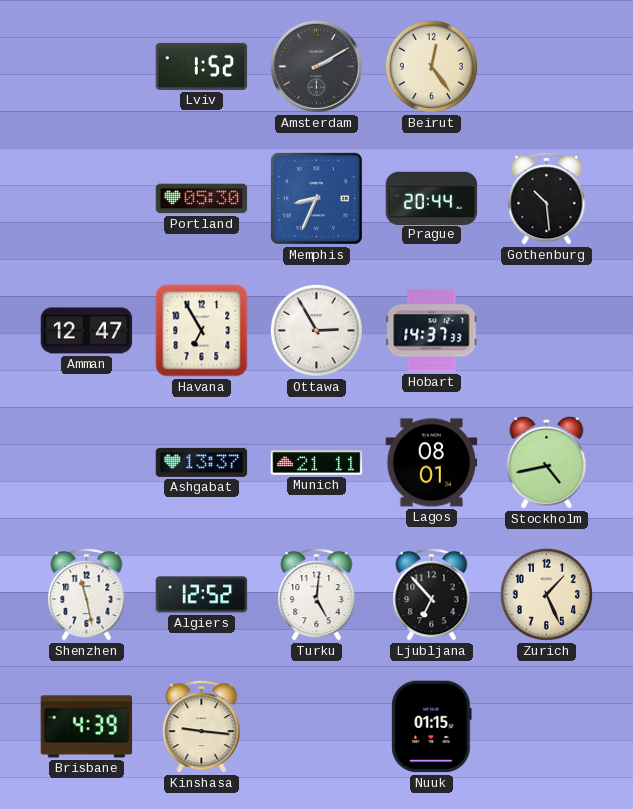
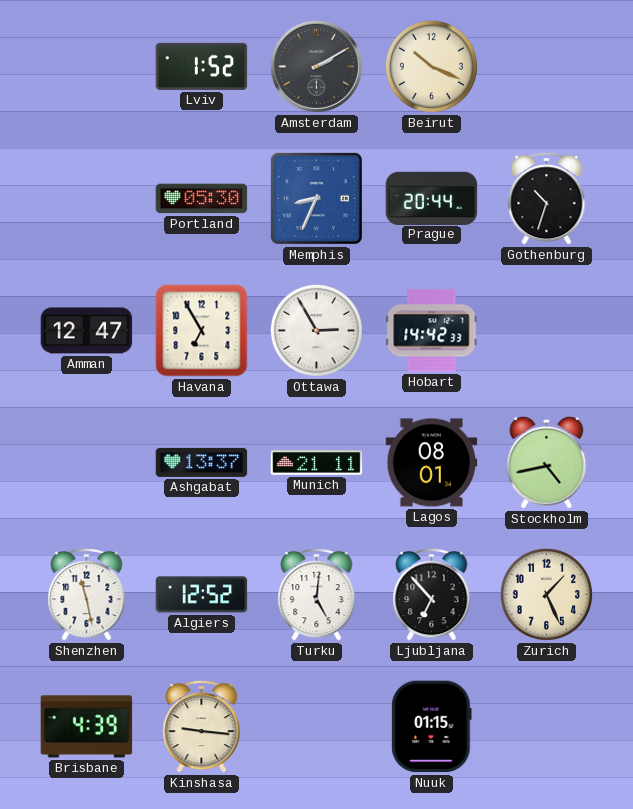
Beirut: 12:24 -> 10:19
Gothenburg: 10:29 -> 10:33
Hobart: 14:37 -> 14:42
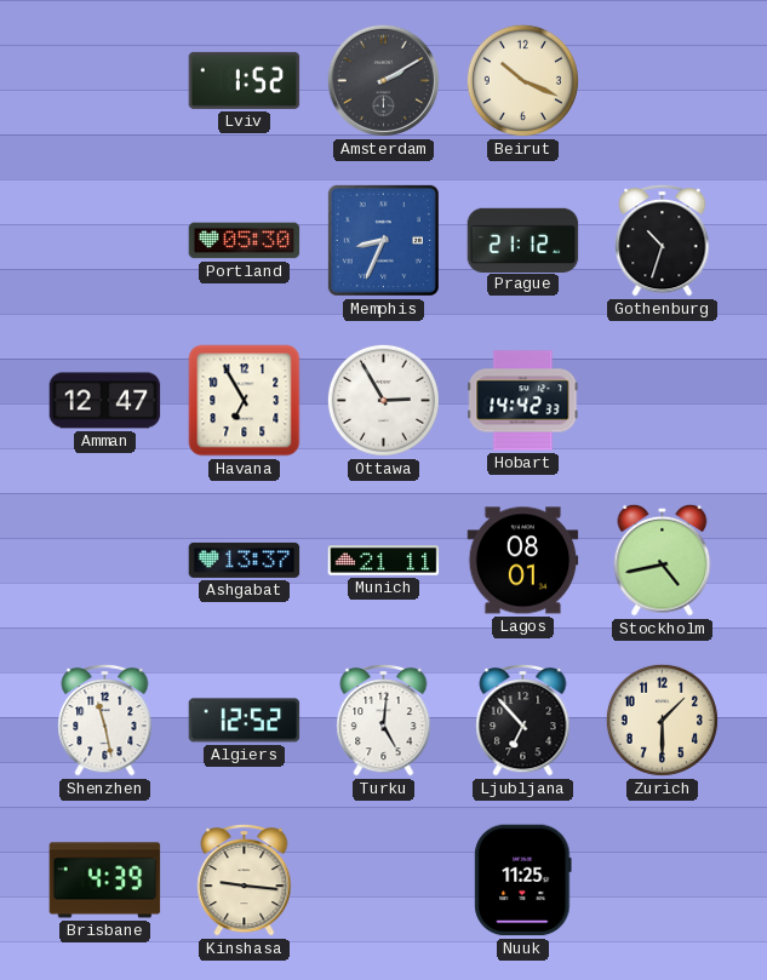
Prague: 20:44 -> 21:12
Zurich: 1:26 -> 1:30
Nuuk: 01:15 -> 11:25
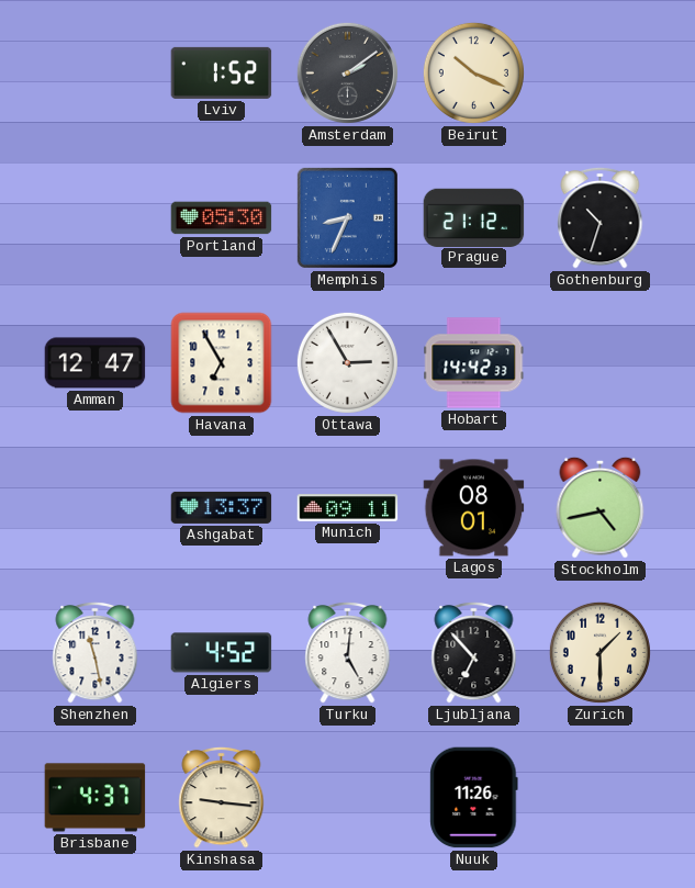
Amsterdam: 2:10 -> 2:09
Munich: 21:11 -> 09:11
Algiers: 12:52 -> 4:52
Brisbane: 4:39 -> 4:37
Nuuk: 11:25 -> 11:26
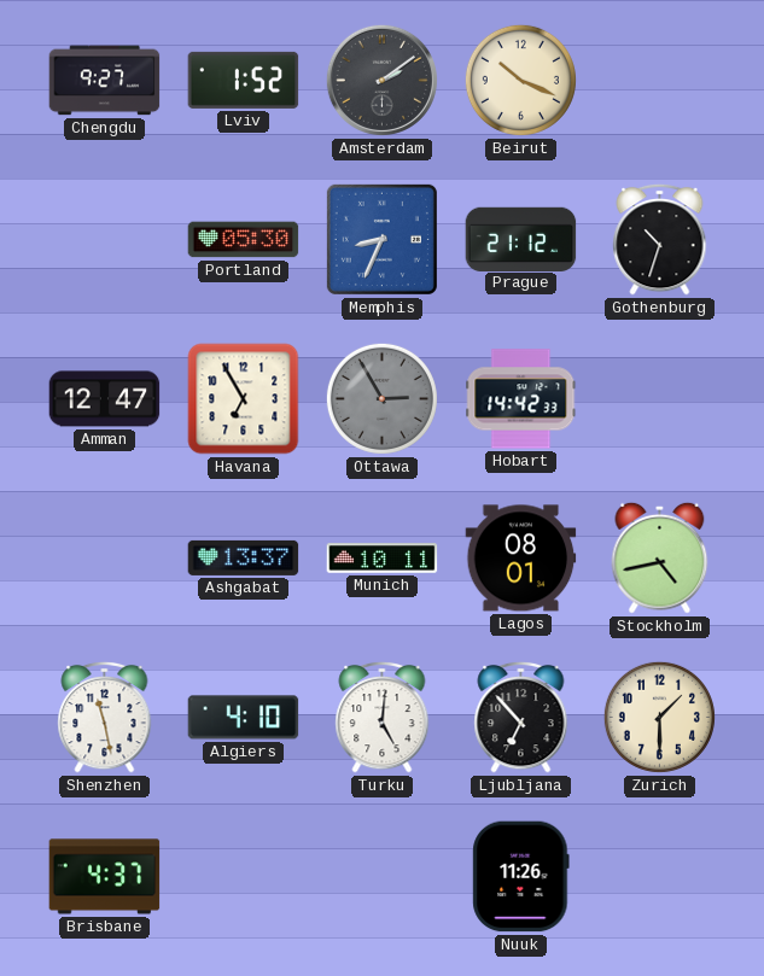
Chengdu: none -> 9:27
Ottawa dial: white -> grey
Munich: 09:11 -> 10:11
Algiers: 4:52 -> 4:10
Kinshasa: 9:16 -> none
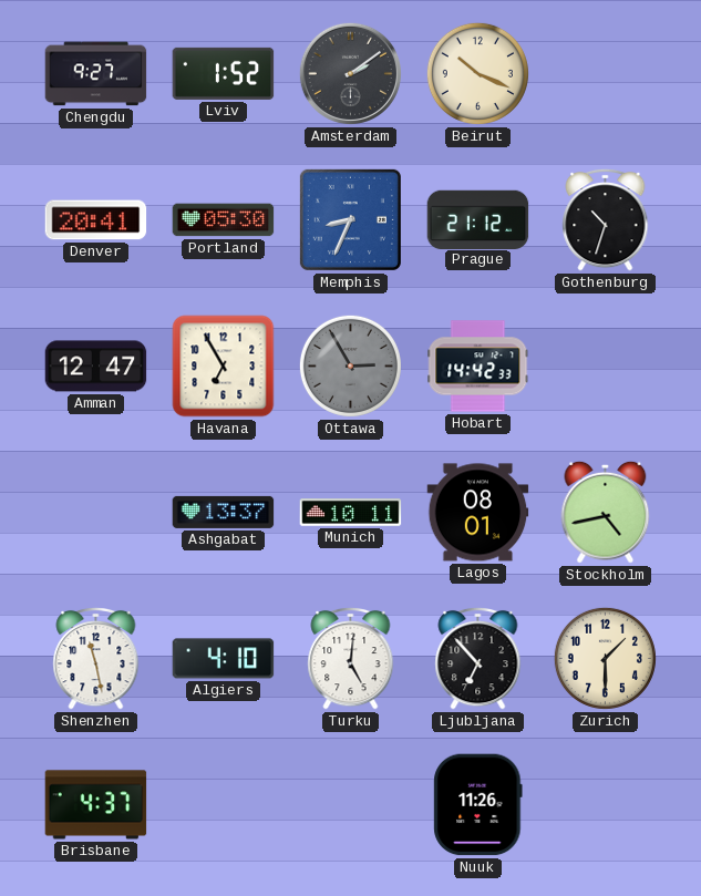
Denver: none -> 20:41
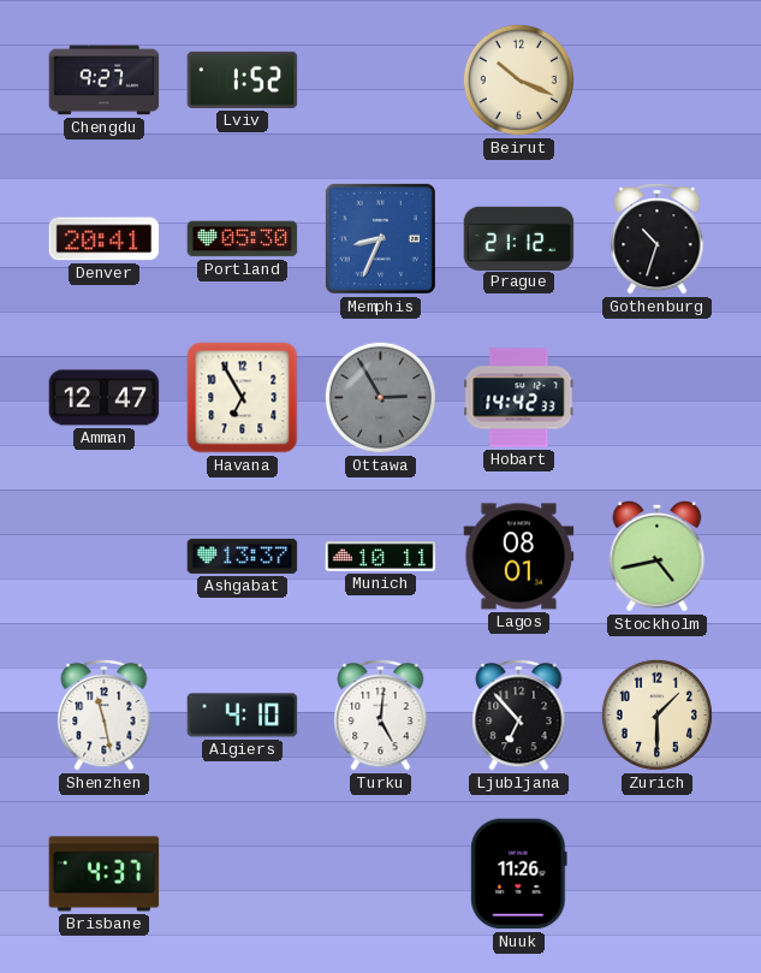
Amsterdam: 2:09 -> none
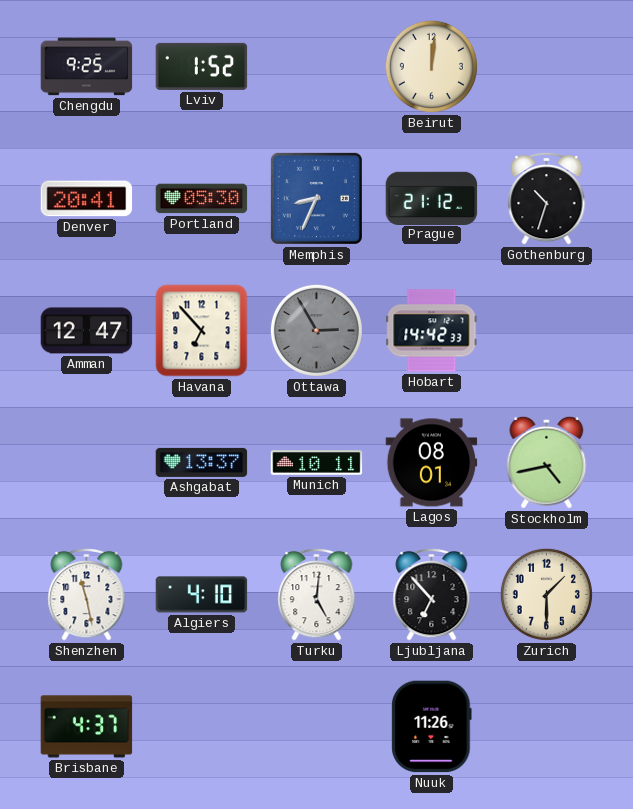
Chengdu: 9:27 -> 9:25
Beirut: 10:19 -> 12:01
Havana: 6:55 -> 6:53
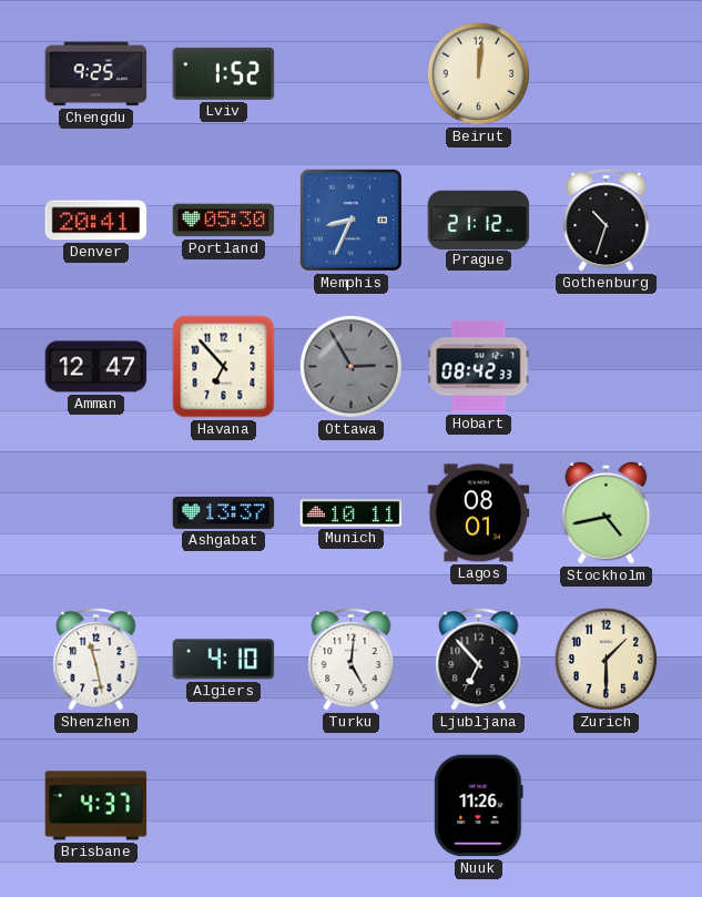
Hobart: 14:42 -> 08:42
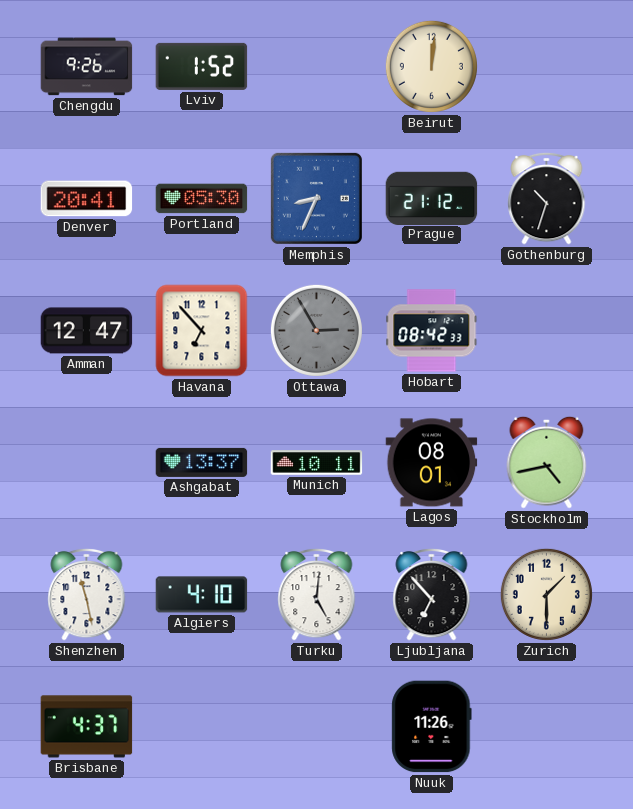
Chengdu: 9:25 -> 9:26
